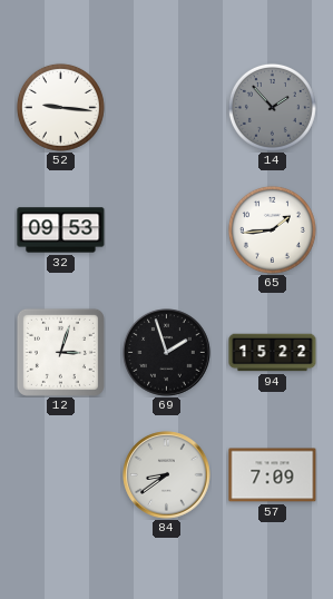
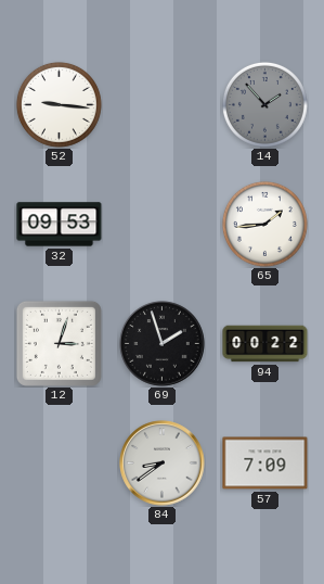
94: 15:22 -> 00:22
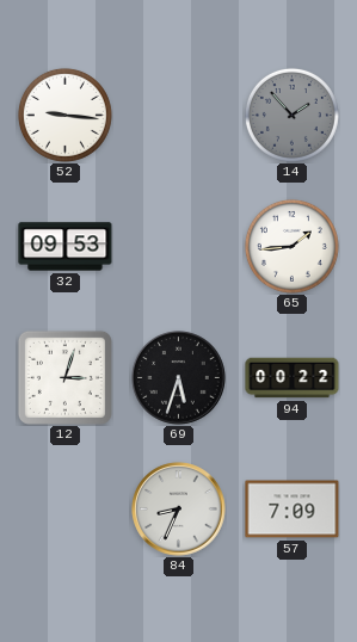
69: 1:57 -> 5:33
84: 8:39 -> 8:34
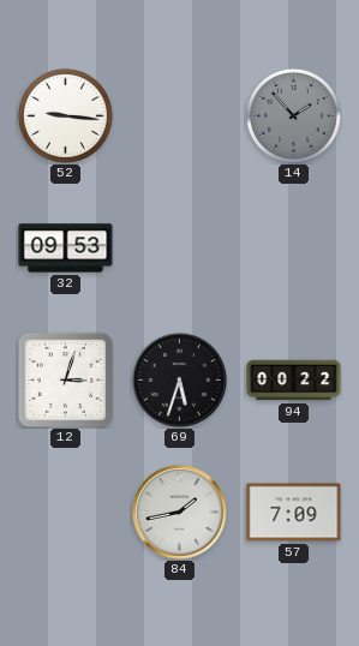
65: 1:44 -> none
84: 8:34 -> 1:43
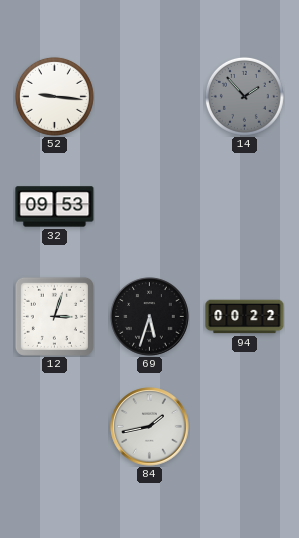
57: 7:09 -> none
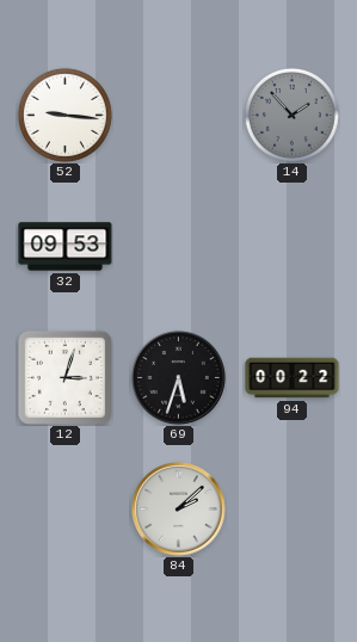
84: 1:43 -> 2:08
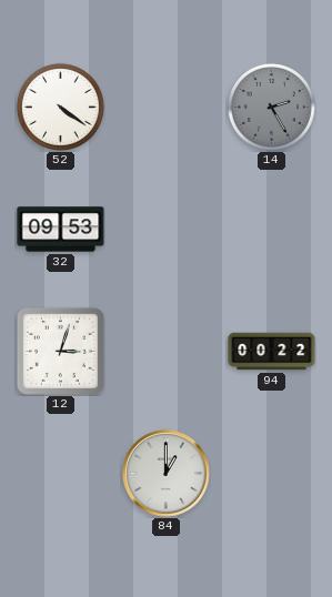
52: 9:16 -> 4:21
14: 1:53 -> 2:25
69: 5:33 -> none
84: 2:08 -> 1:00
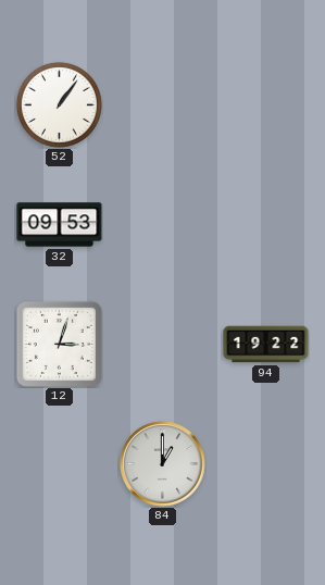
52: 4:21 -> 1:06
14: 2:25 -> none
94: 00:22 -> 19:22
